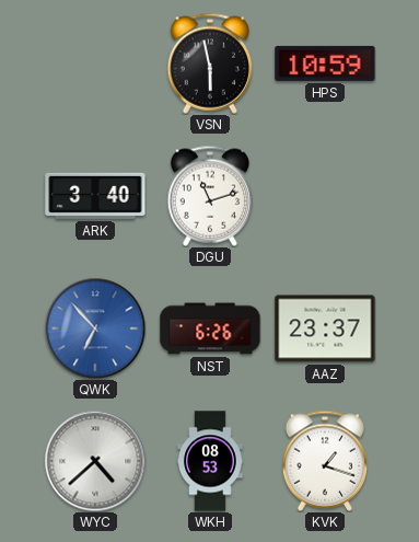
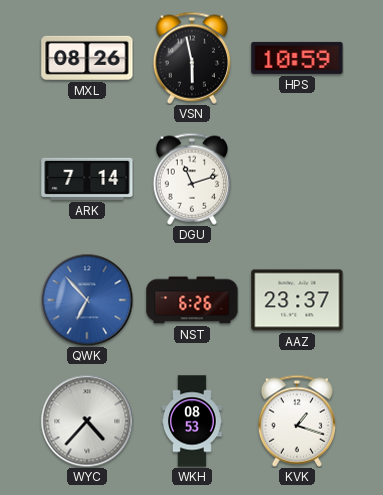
MXL: none -> 08:26
ARK: 3:40 -> 7:14
WYC: 4:38 -> 4:37
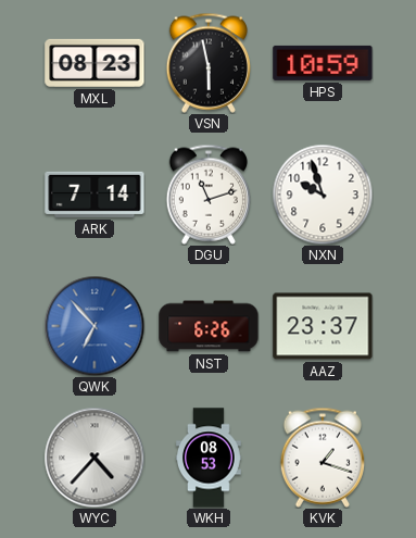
MXL: 08:26 -> 08:23
NXN: none -> 9:57
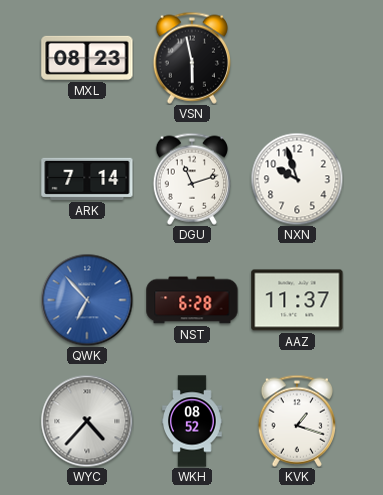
HPS: 10:59 -> none
NST: 6:26 -> 6:28
AAZ: 23:37 -> 11:37
WKH: 08:53 -> 08:52
